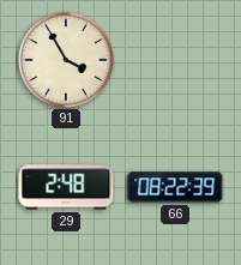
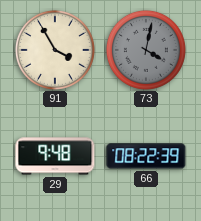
73: none -> 4:02
29: 2:48 -> 9:48
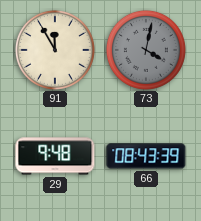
91: 3:55 -> 11:55
66: 08:22 -> 08:43
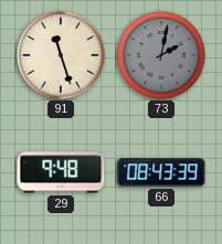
91: 11:55 -> 11:27
73: 4:02 -> 2:02
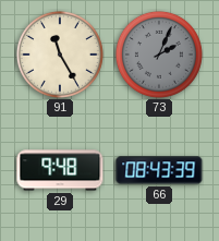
91: 11:27 -> 11:25
73: 2:02 -> 2:04
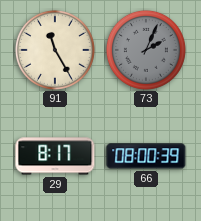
29: 9:48 -> 8:17
66: 08:43 -> 08:00
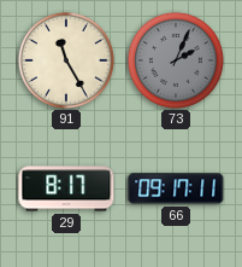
66: 08:00 -> 09:17
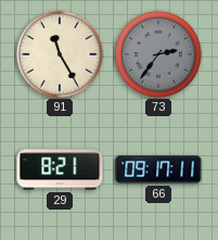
73: 2:04 -> 2:36
29: 8:17 -> 8:21
